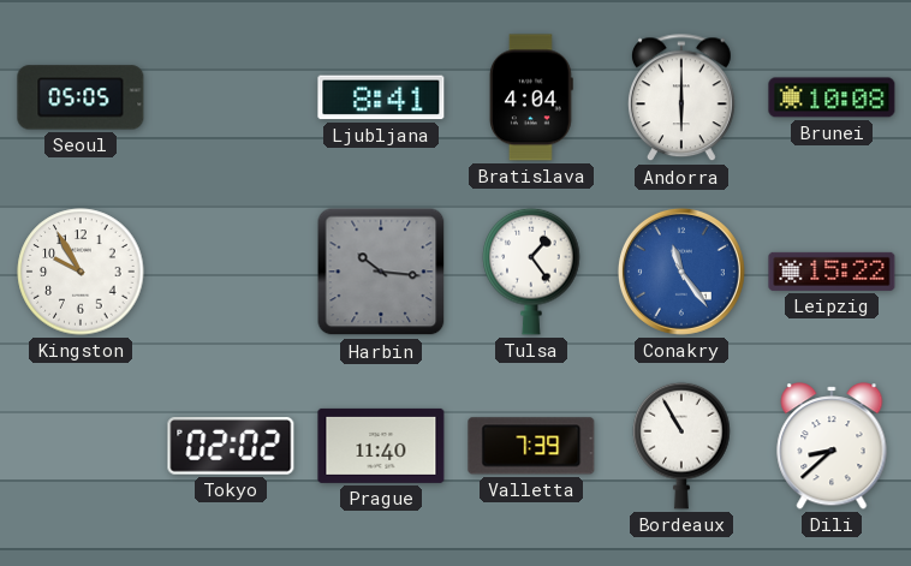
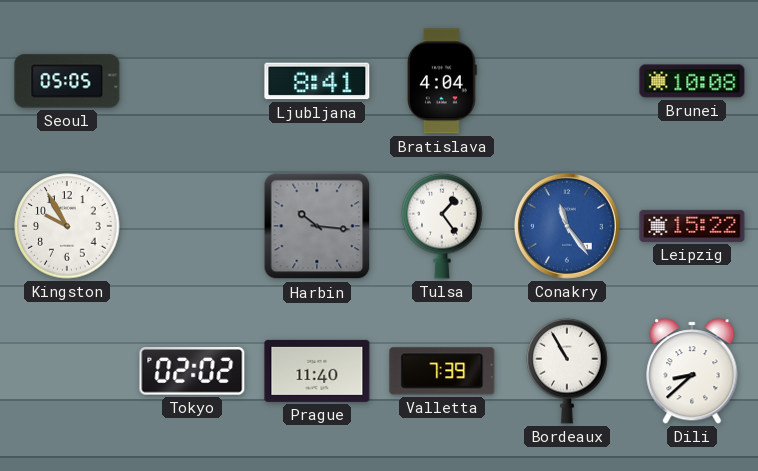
Andorra: 6:00 -> none
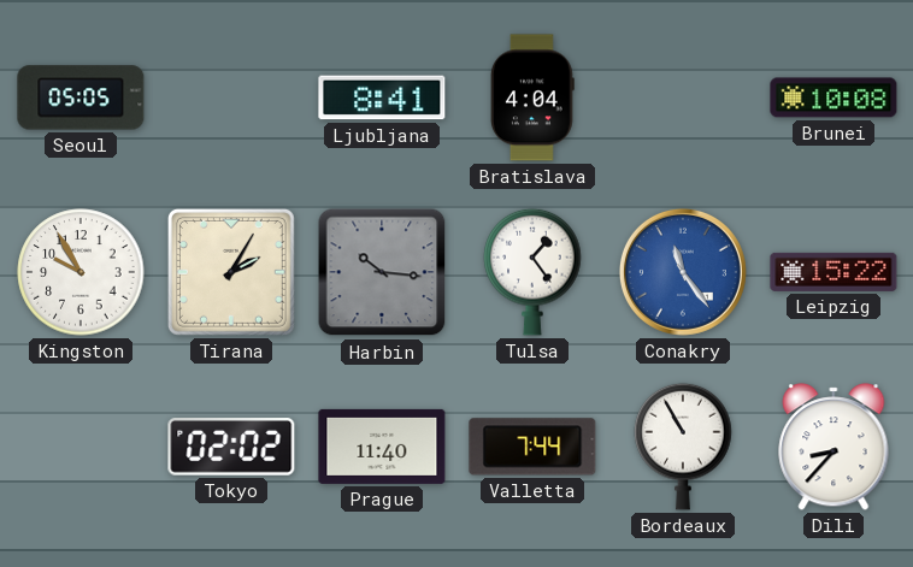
Tirana: none -> 2:05
Valletta: 7:39 -> 7:44
Dili: 8:38 -> 8:37
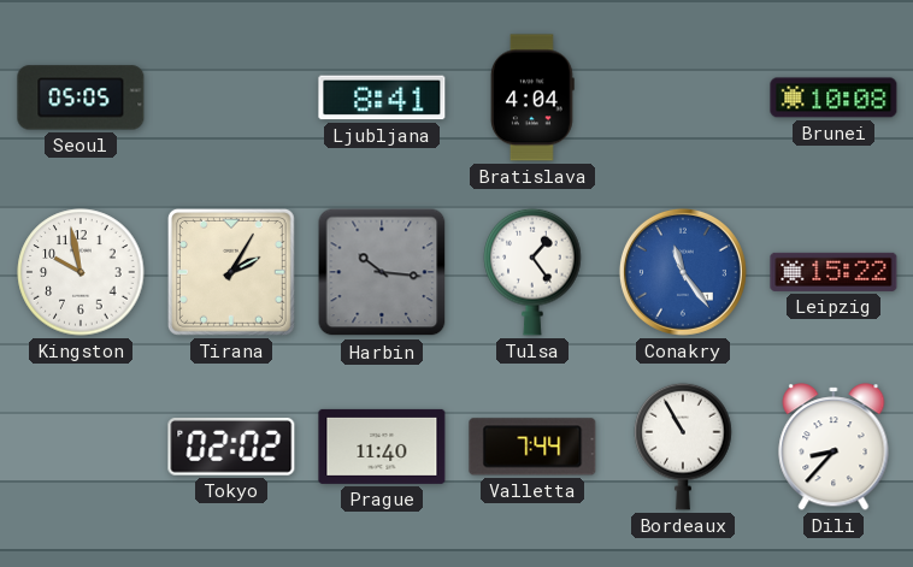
Kingston: 9:55 -> 9:58
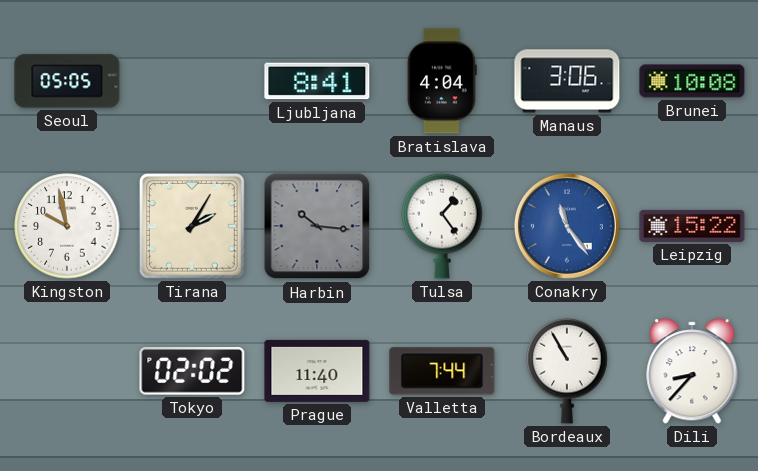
Manaus: none -> 3:06
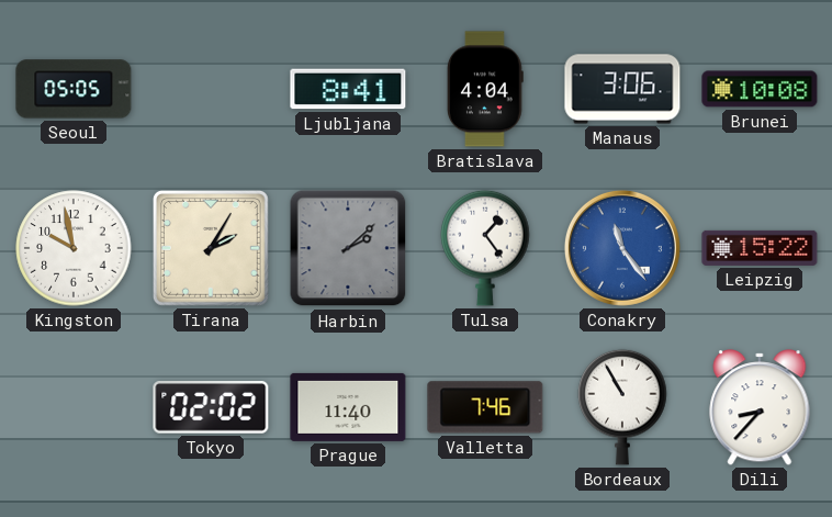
Harbin: 10:16 -> 2:08
Valletta: 7:44 -> 7:46
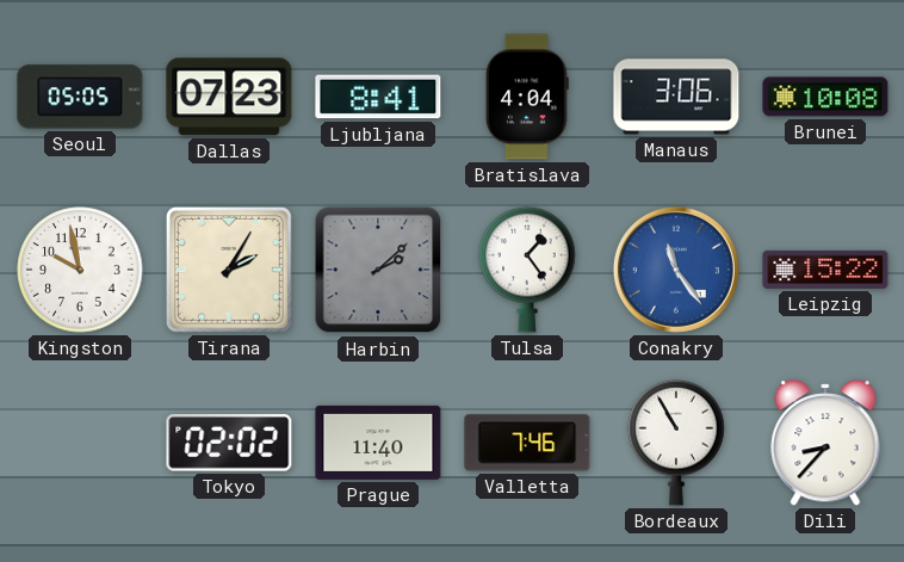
Dallas: none -> 07:23
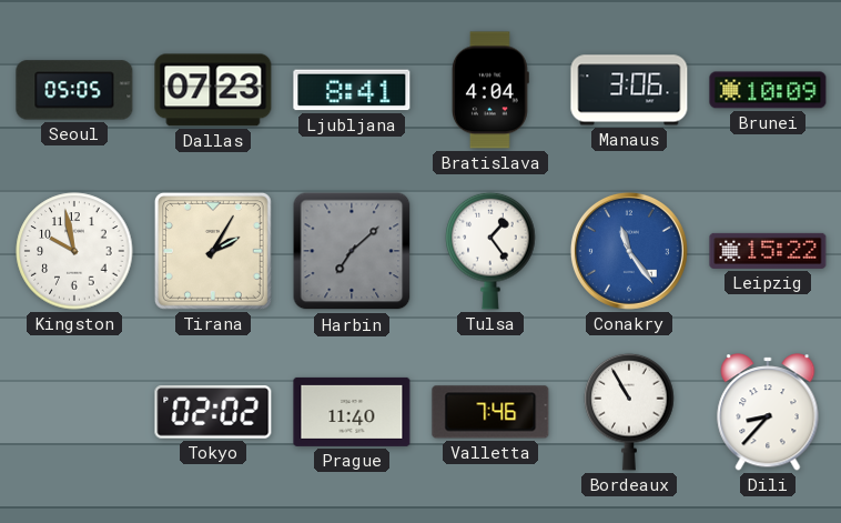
Brunei: 10:08 -> 10:09
Harbin: 2:08 -> 7:08
